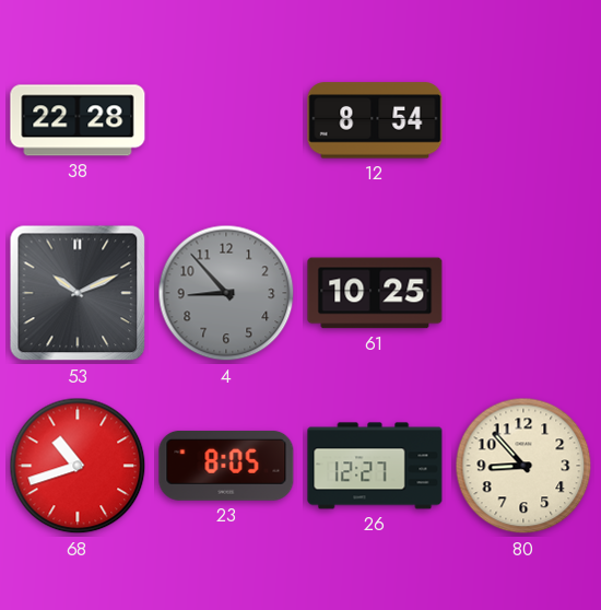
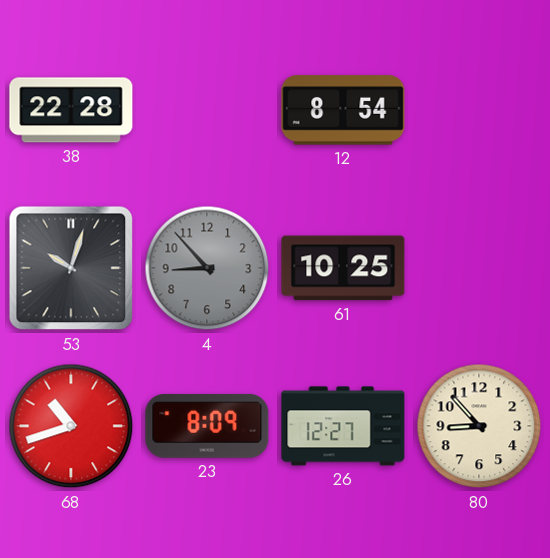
53: 10:11 -> 10:03
23: 8:05 -> 8:09
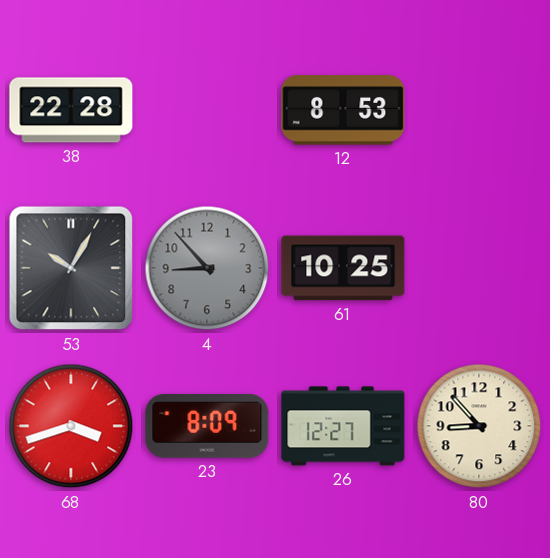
12: 8:54 -> 8:53
53: 10:03 -> 10:05
68: 10:42 -> 3:42
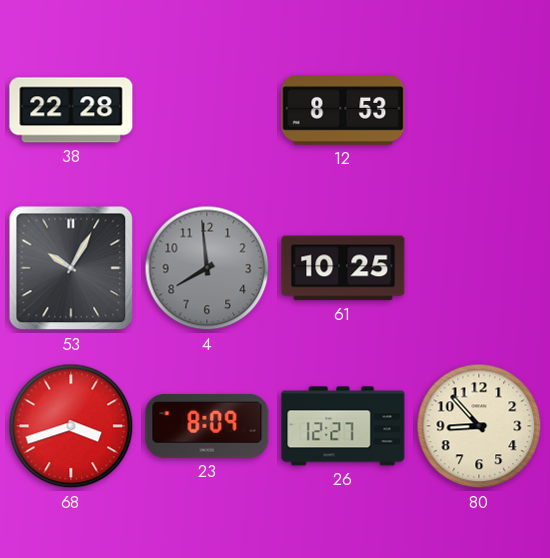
4: 8:53 -> 7:59
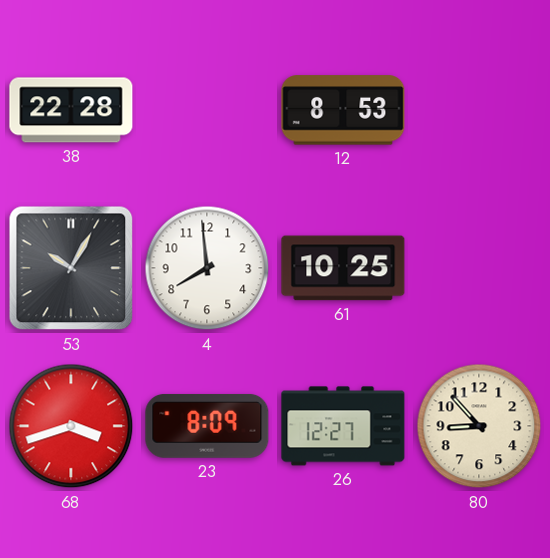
4 dial: grey -> white
